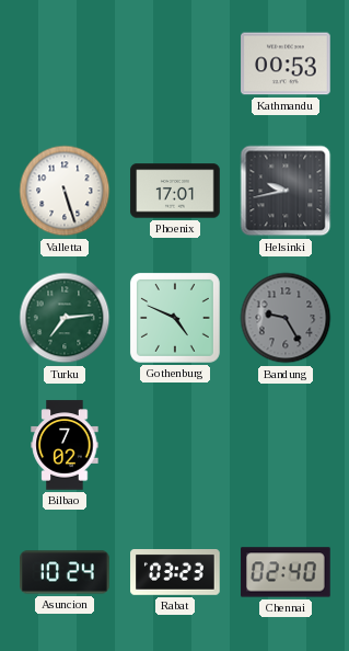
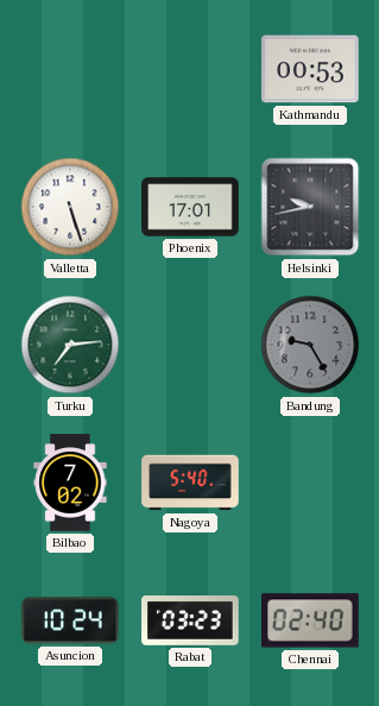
Gothenburg: 4:49 -> none
Nagoya: none -> 5:40
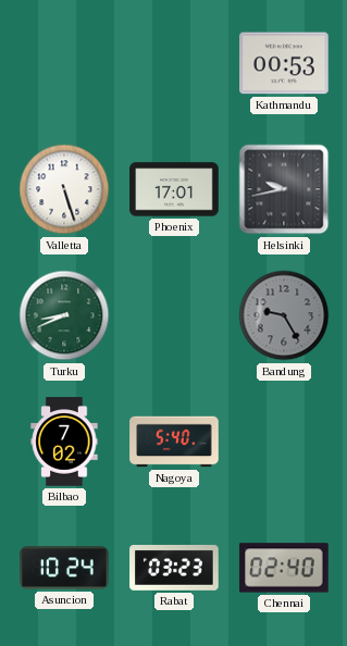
Turku: 7:14 -> 8:41
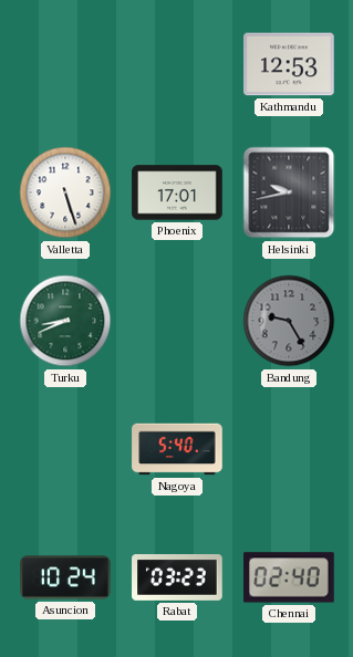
Kathmandu: 00:53 -> 12:53
Bilbao: 7:02 -> none
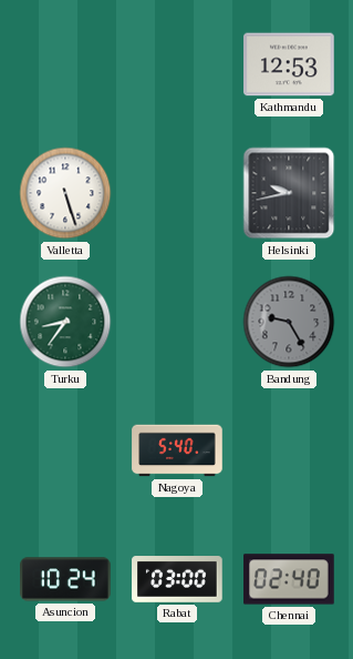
Phoenix: 17:01 -> none
Turku: 8:41 -> 8:36
Rabat: 03:23 -> 03:00
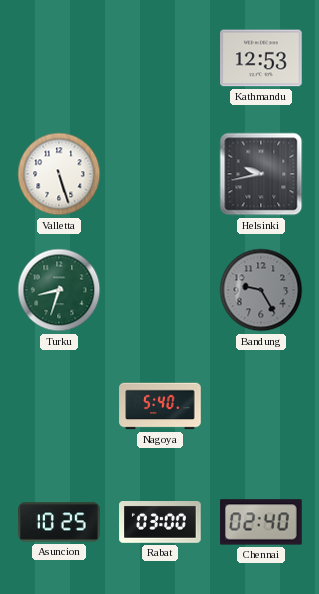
Turku: 8:36 -> 8:33
Asuncion: 10:24 -> 10:25
